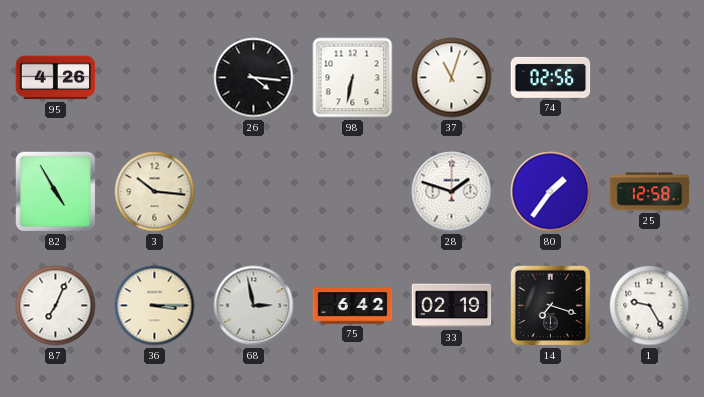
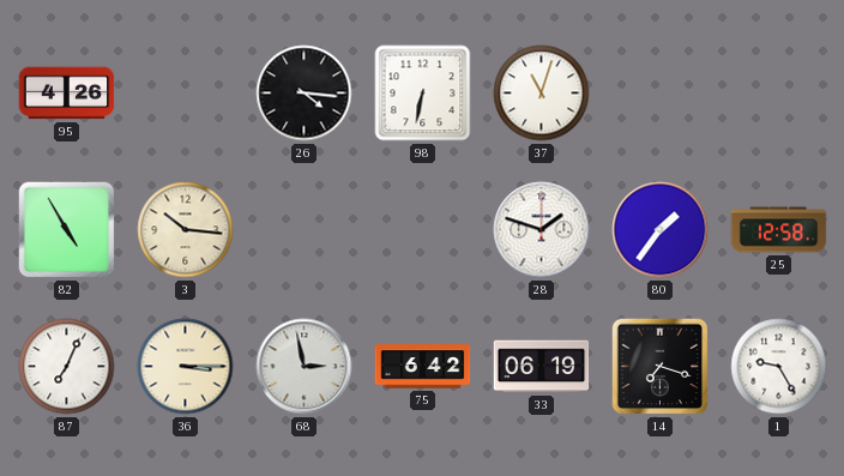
74: 02:56 -> none
33: 02:19 -> 06:19
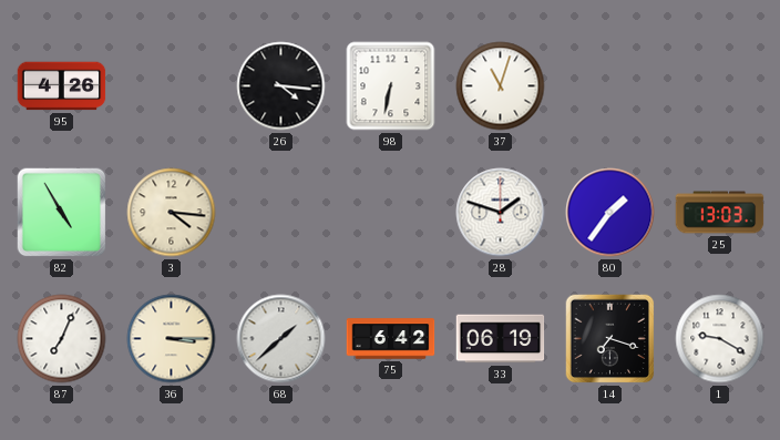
3: 10:16 -> 4:16
25: 12:58 -> 13:03
68: 2:58 -> 1:38
1: 9:25 -> 9:20
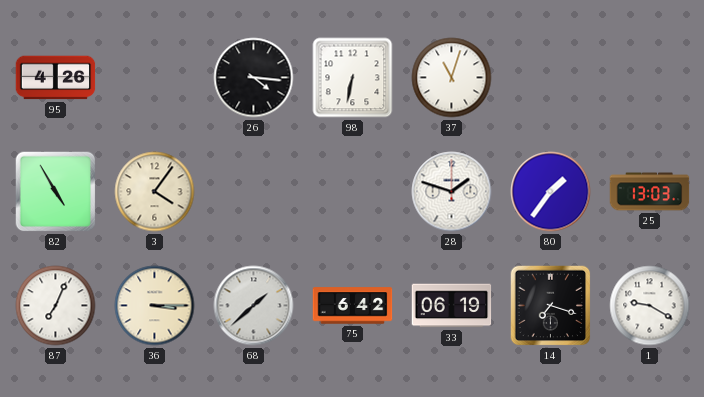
3: 4:16 -> 4:06
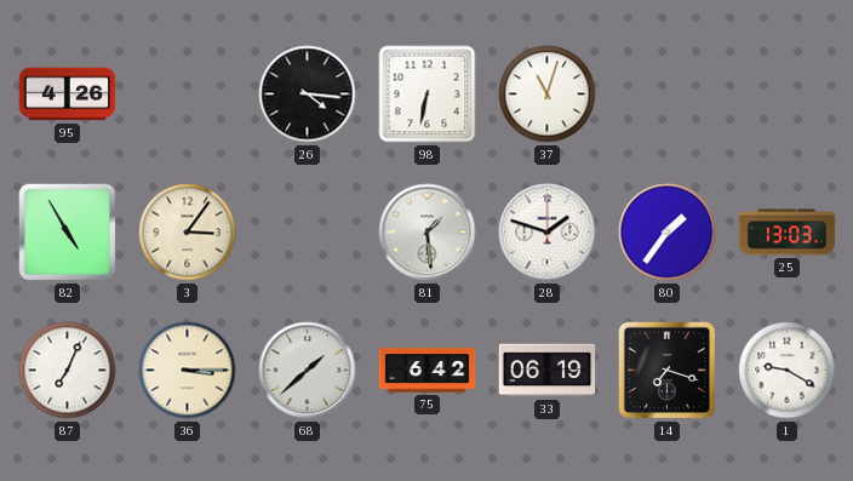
3: 4:06 -> 3:06
81: none -> 1:29
